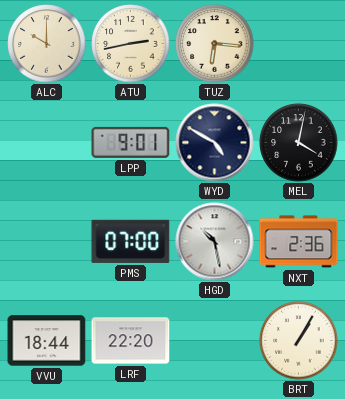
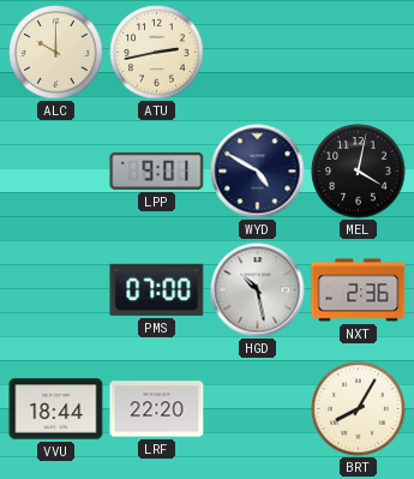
TUZ: 6:16 -> none
BRT: 1:05 -> 8:05
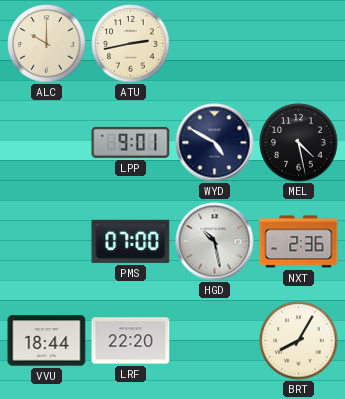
MEL: 4:02 -> 4:28
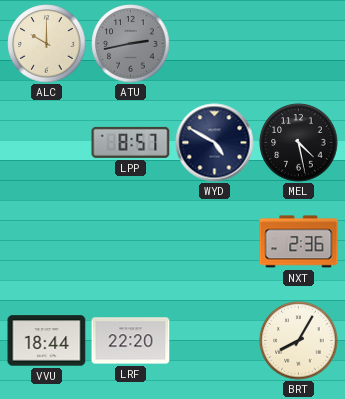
ATU dial: cream -> grey
LPP: 9:01 -> 8:57
PMS: 07:00 -> none
HGD: 10:28 -> none
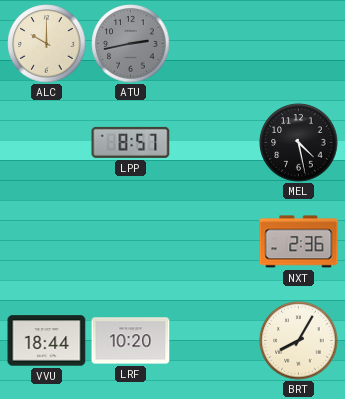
WYD: 4:50 -> none
LRF: 22:20 -> 10:20
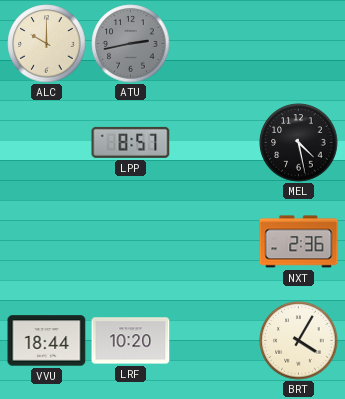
BRT: 8:05 -> 4:05
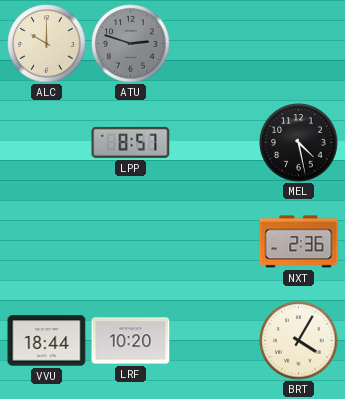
ATU: 2:43 -> 2:48
